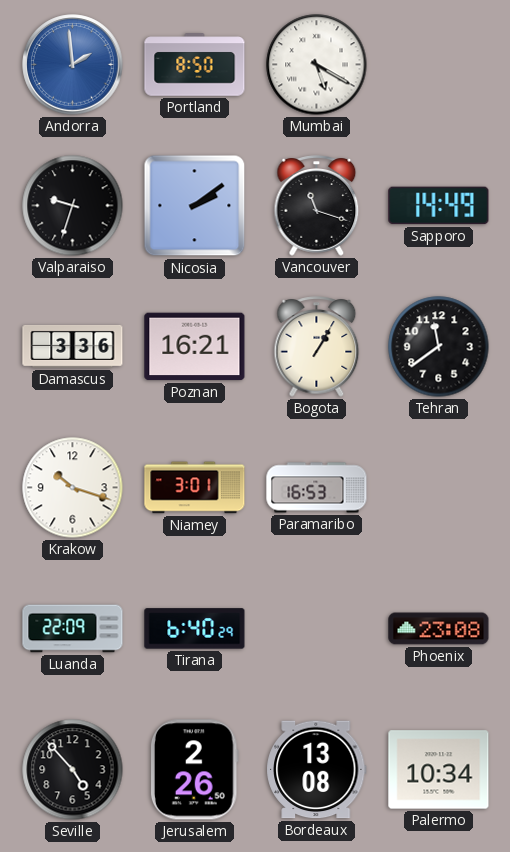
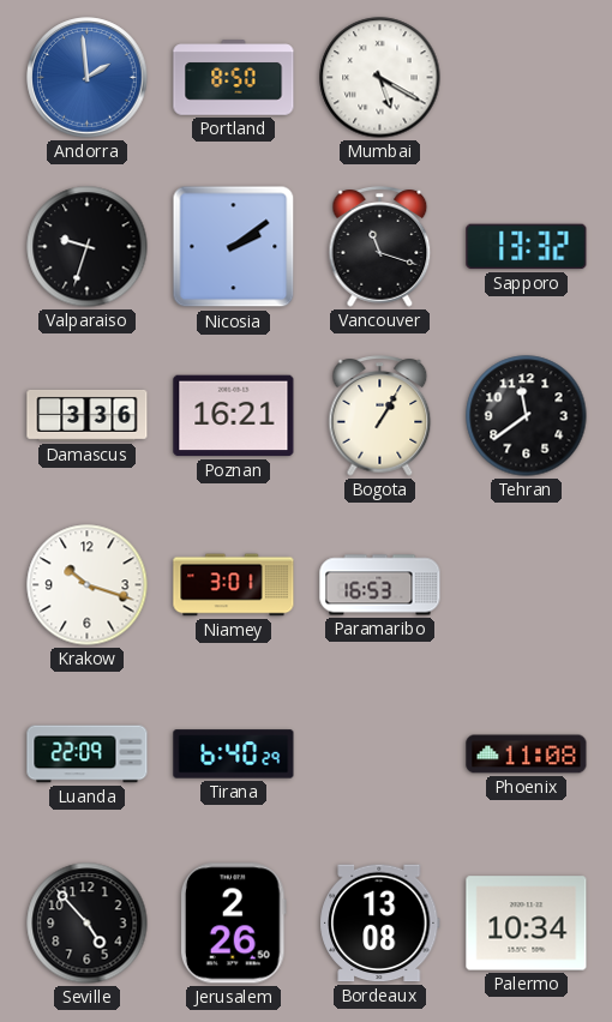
Sapporo: 14:49 -> 13:32
Phoenix: 23:08 -> 11:08
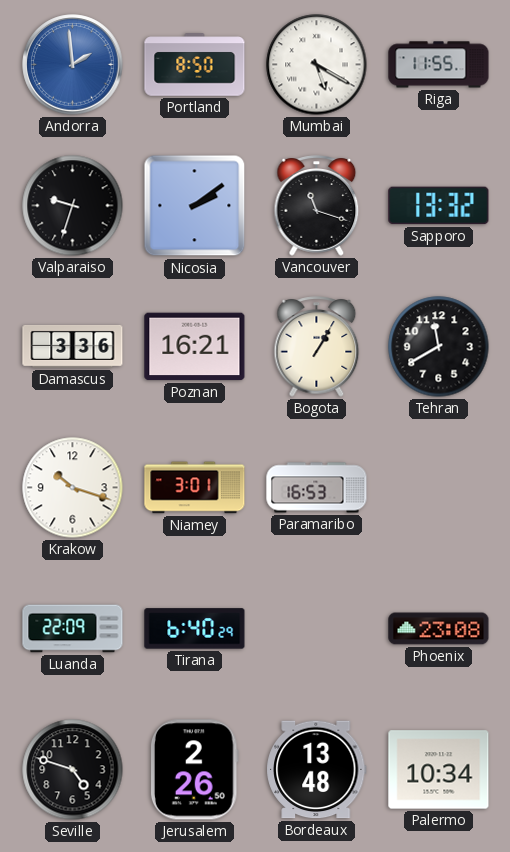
Riga: none -> 11:55
Tehran: 11:39 -> 11:40
Phoenix: 11:08 -> 23:08
Seville: 4:53 -> 4:48
Bordeaux: 13:08 -> 13:48
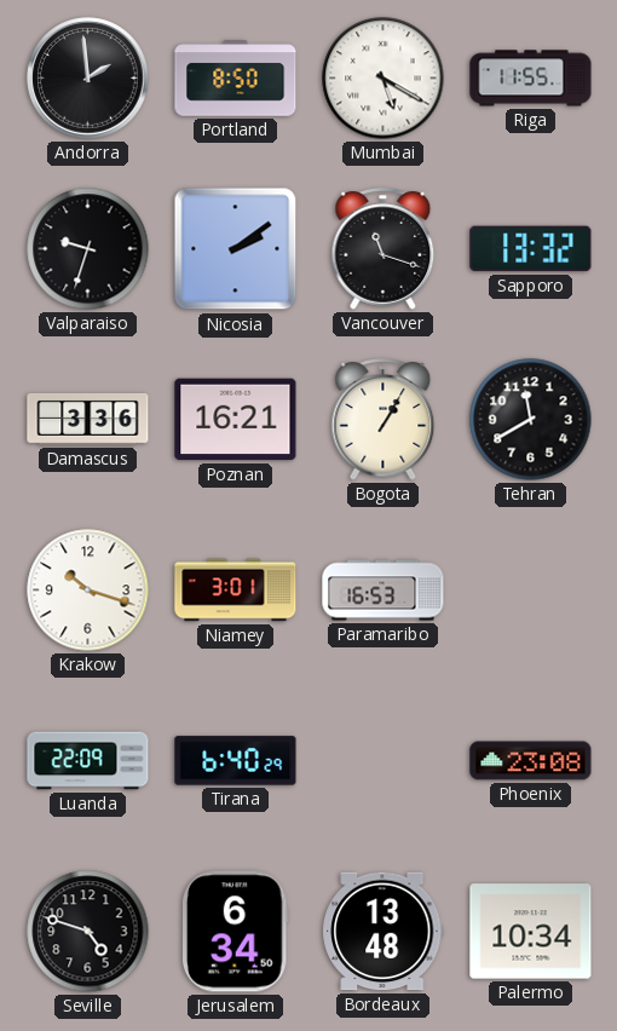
Andorra dial: blue -> black
Jerusalem: 2:26 -> 6:34
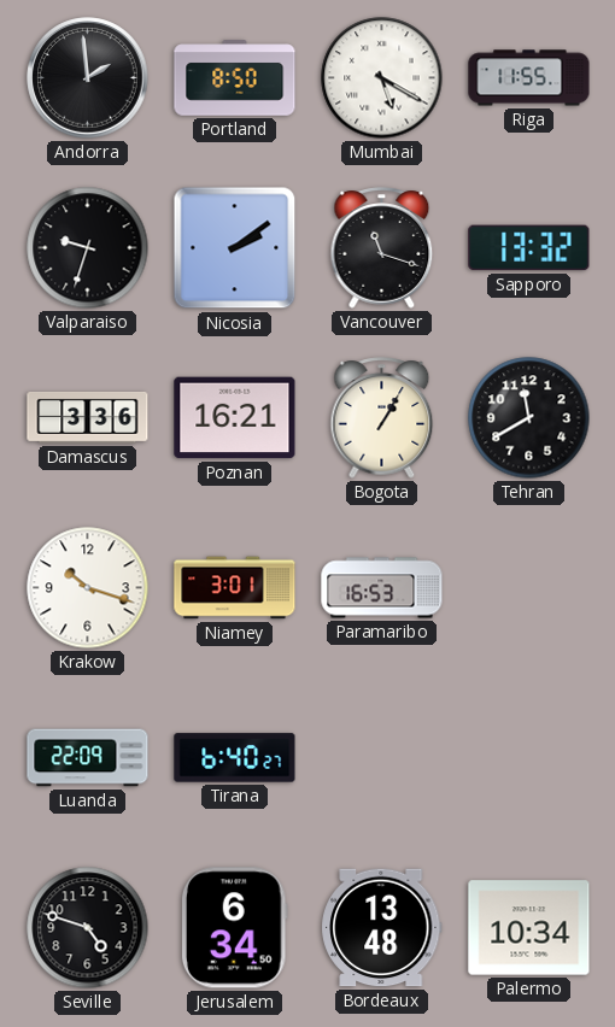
Tirana: 6:40:29 -> 6:40:27
Phoenix: 23:08 -> none
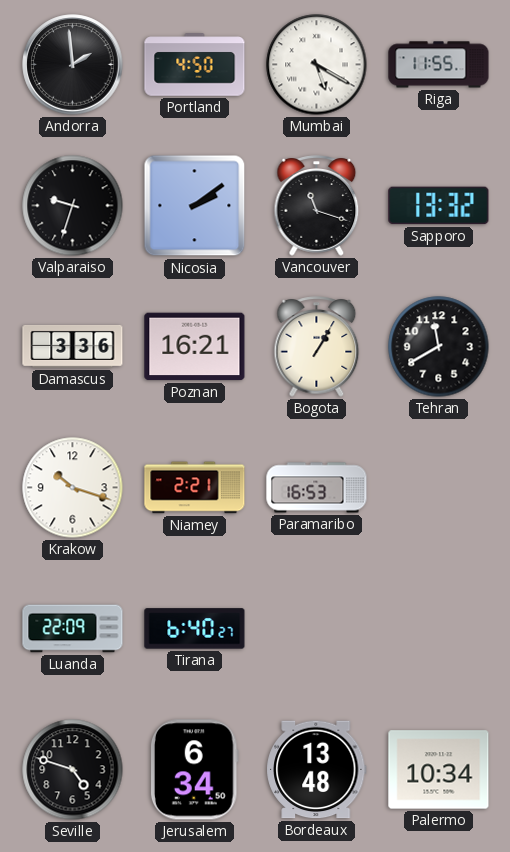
Portland: 8:50 -> 4:50
Niamey: 3:01 -> 2:21
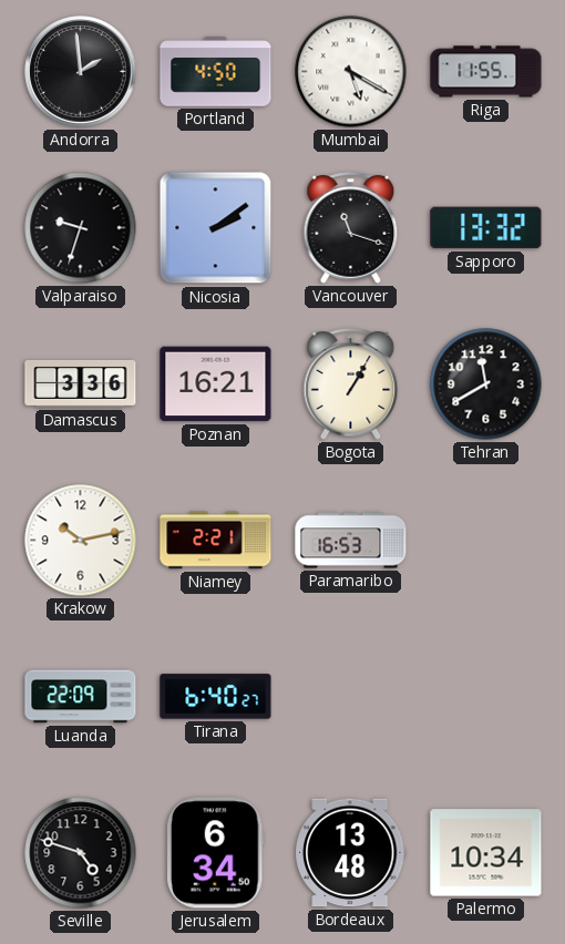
Krakow: 10:18 -> 10:13
